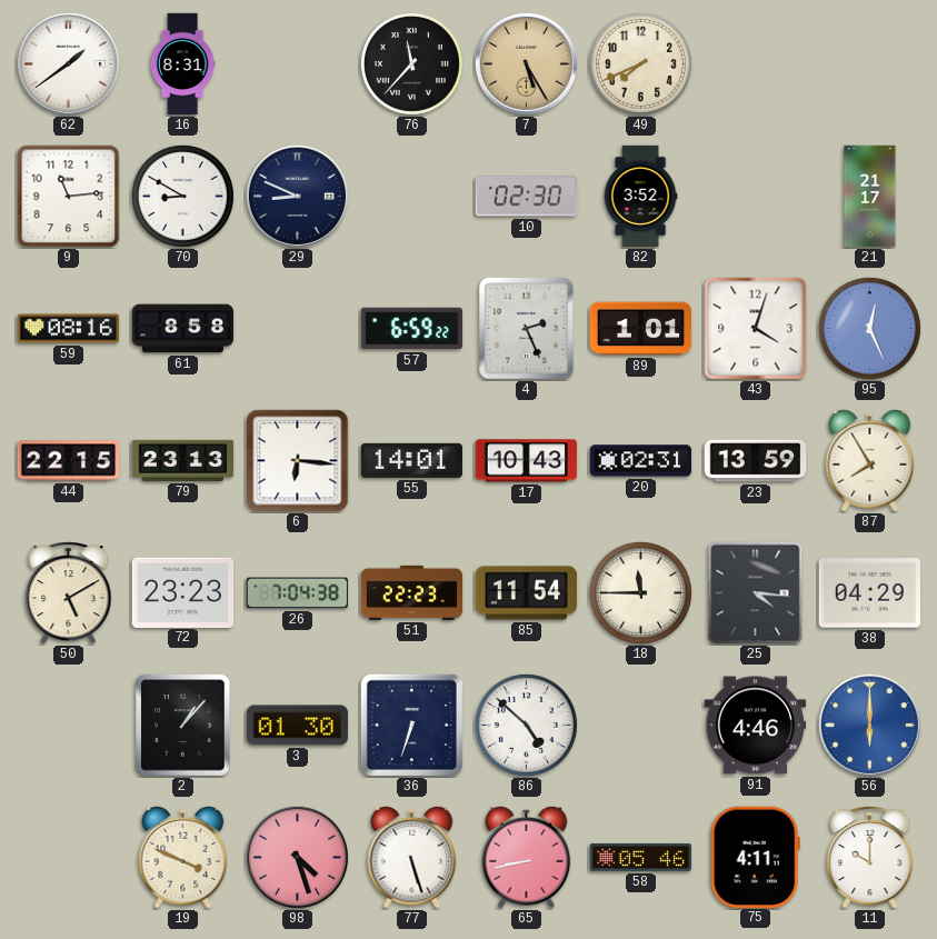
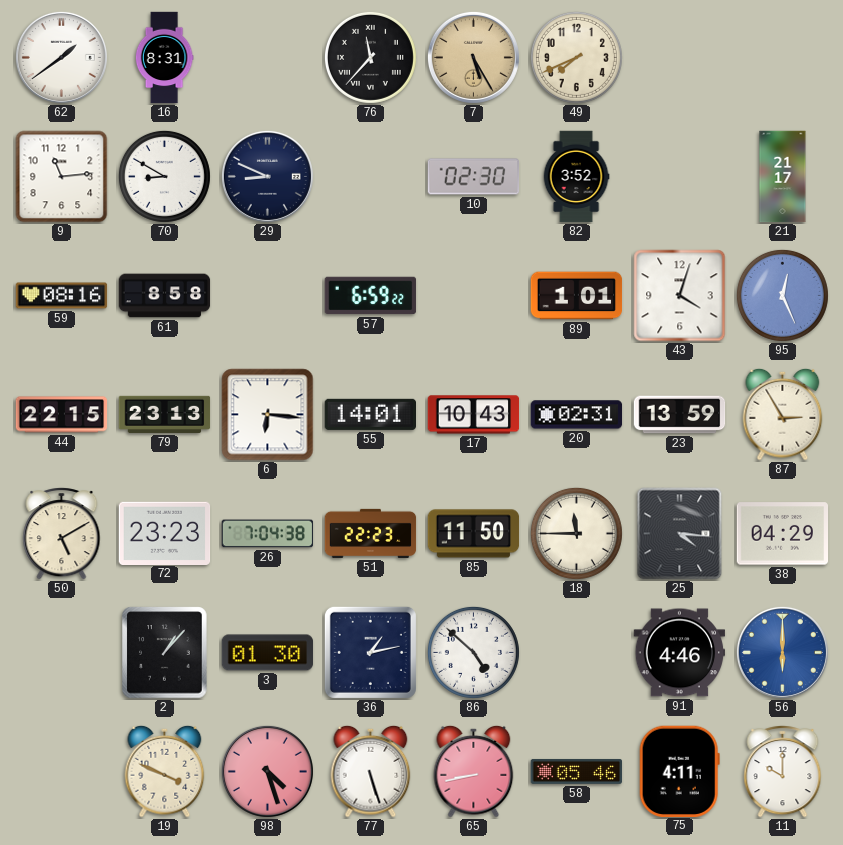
4: 2:26 -> none
87: 7:55 -> 2:55
85: 11:54 -> 11:50
36: 6:33 -> 1:13
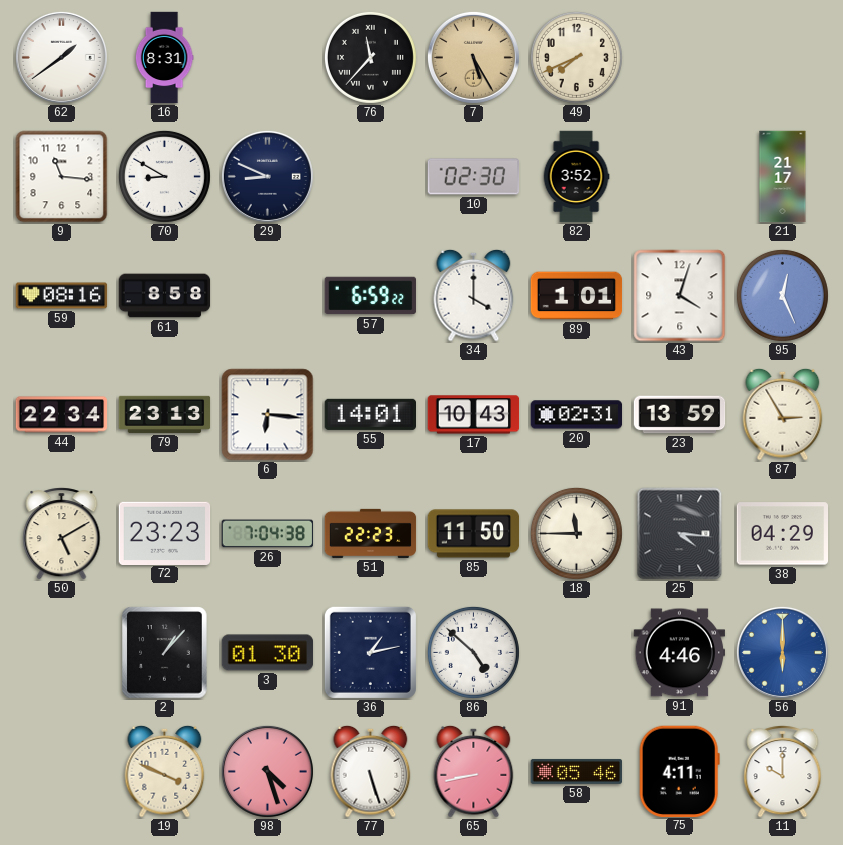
9: 11:14 -> 11:16
34: none -> 4:00
44: 22:15 -> 22:34
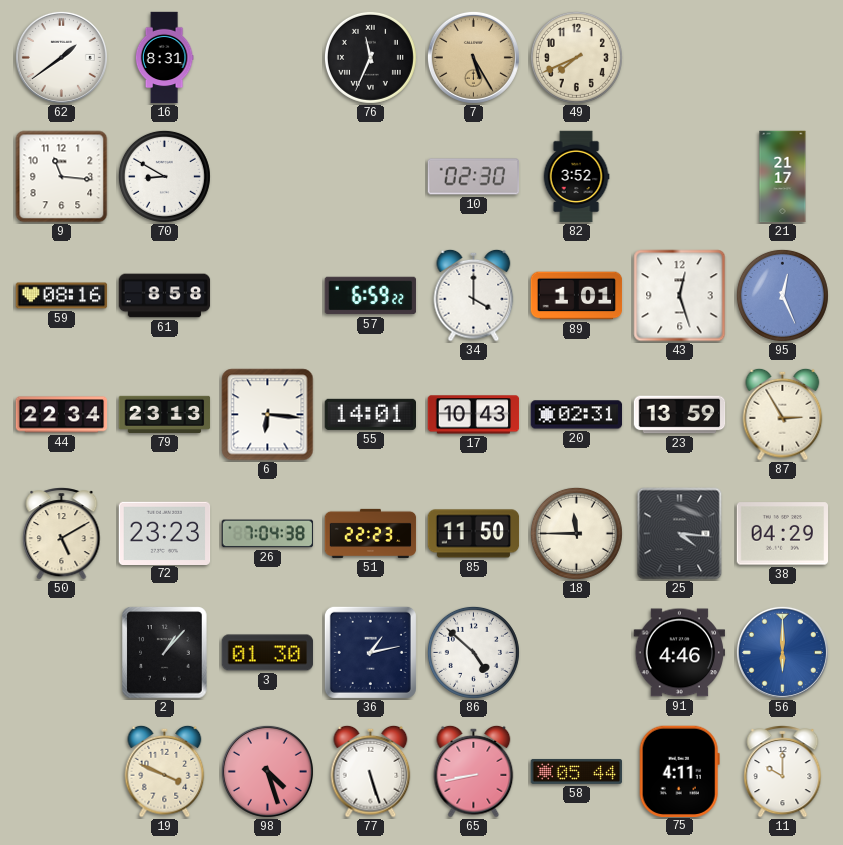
76: 11:37 -> 11:34
29: 8:49 -> none
43: 4:03 -> 12:27
58: 05:46 -> 05:44
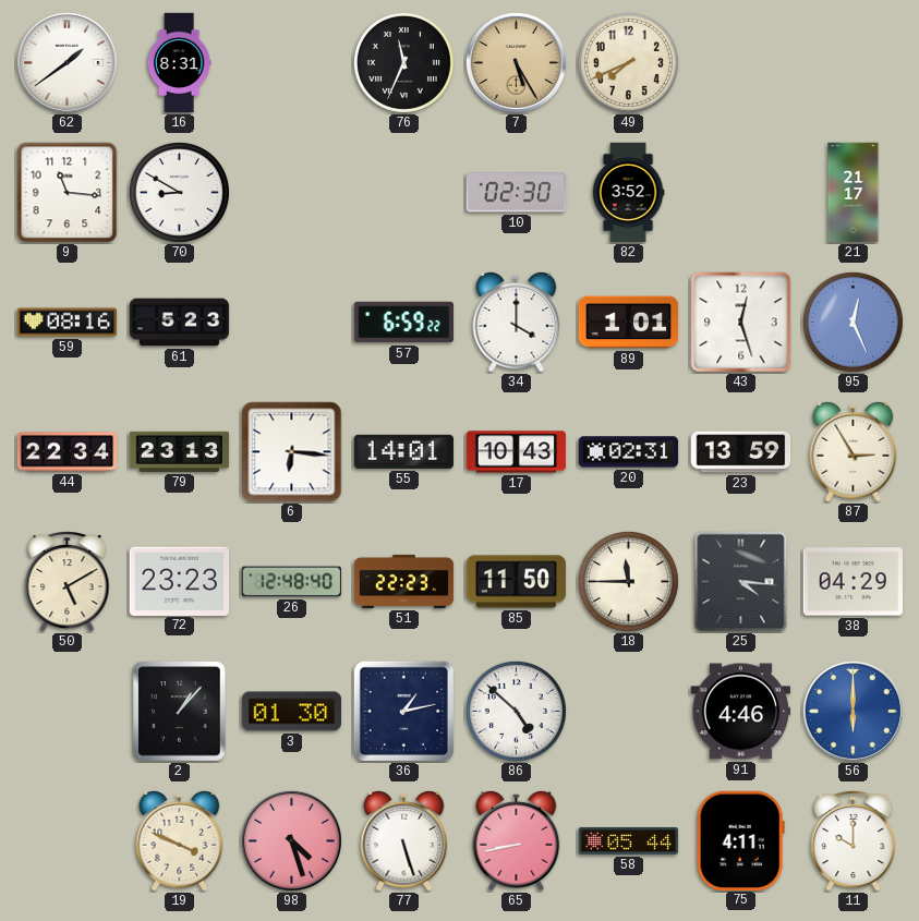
61: 8:58 -> 5:23
26: 7:04 -> 12:48
